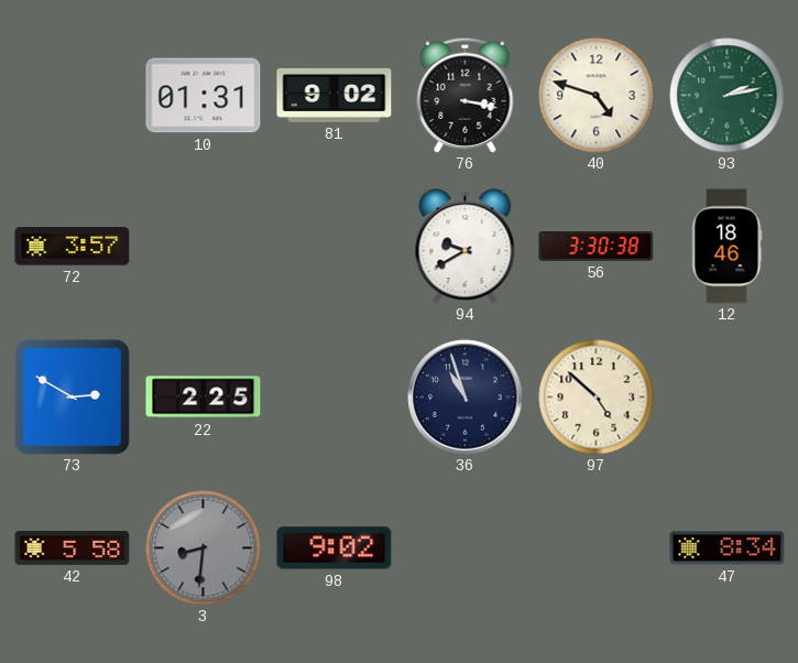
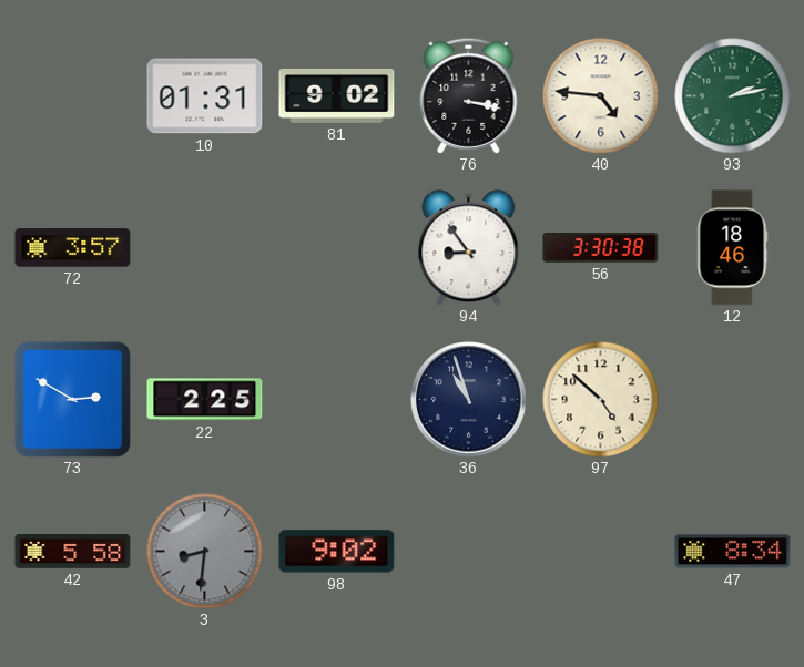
40: 4:48 -> 4:46
94: 9:40 -> 8:54
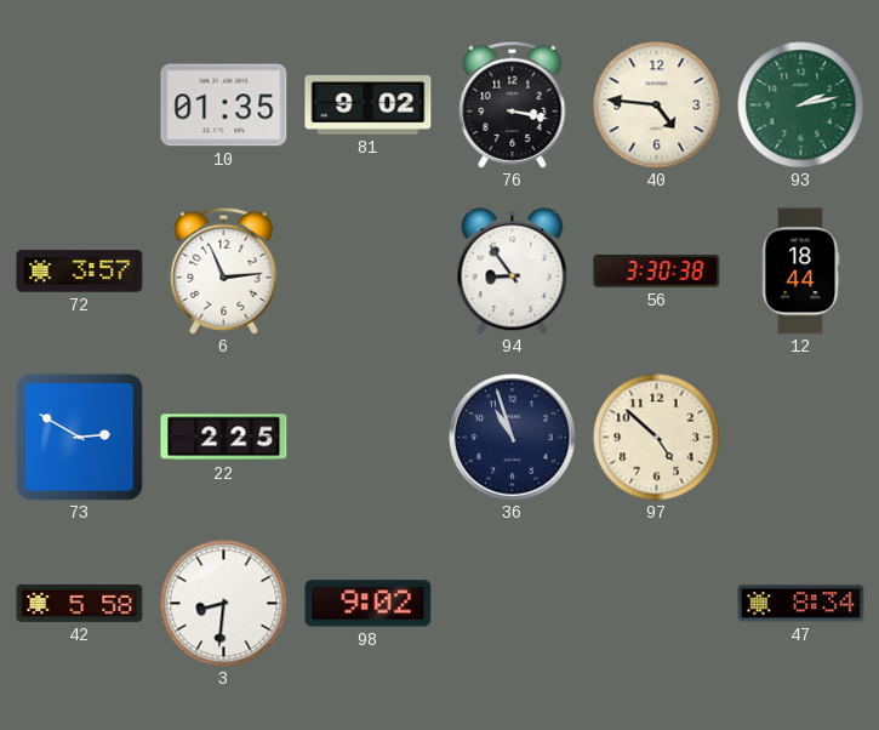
10: 01:31 -> 01:35
6: none -> 11:14
12: 18:46 -> 18:44
3 dial: grey -> white
